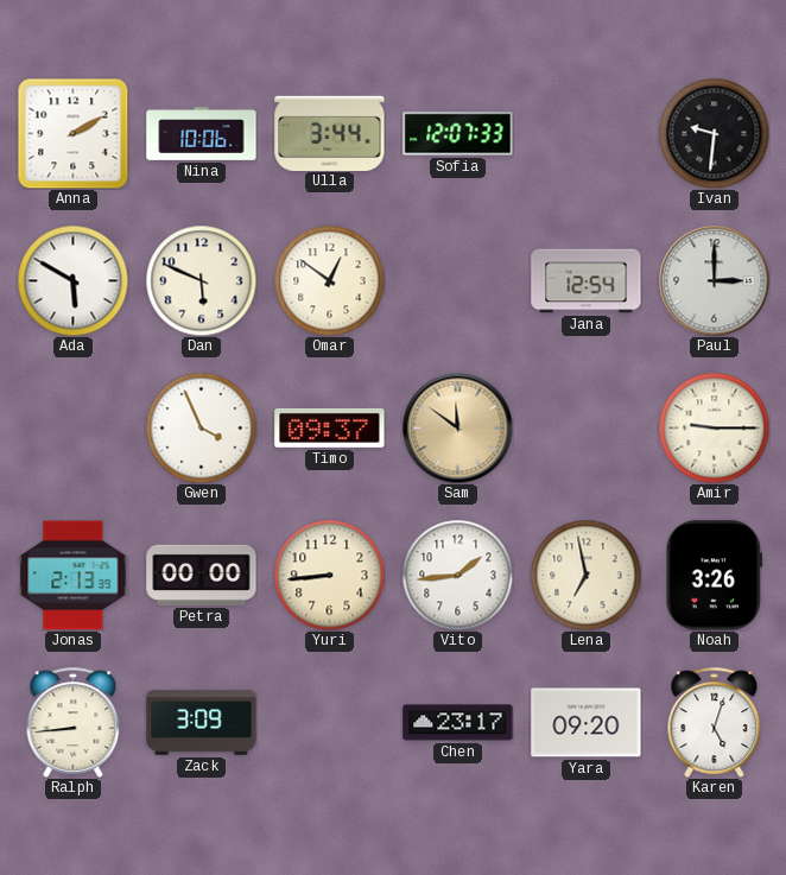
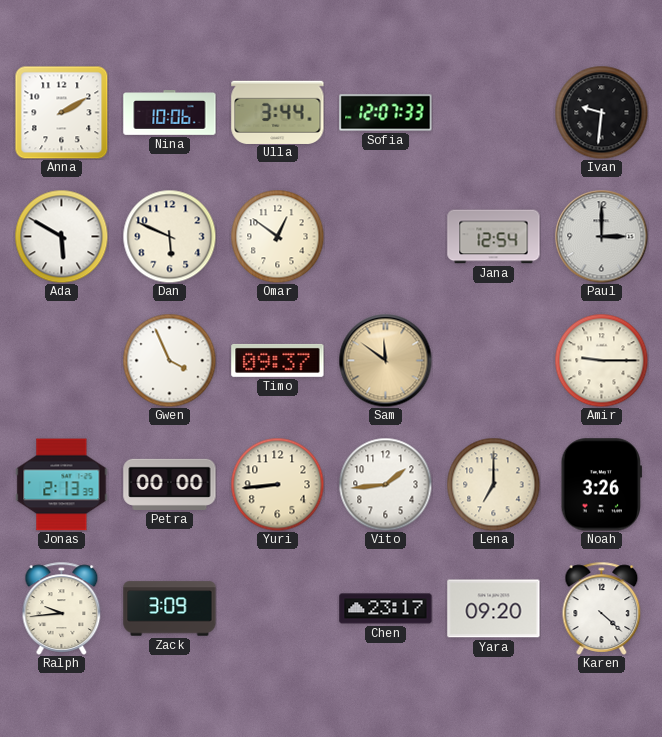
Lena: 6:58 -> 7:00
Ralph: 8:44 -> 9:44
Karen: 5:03 -> 4:22
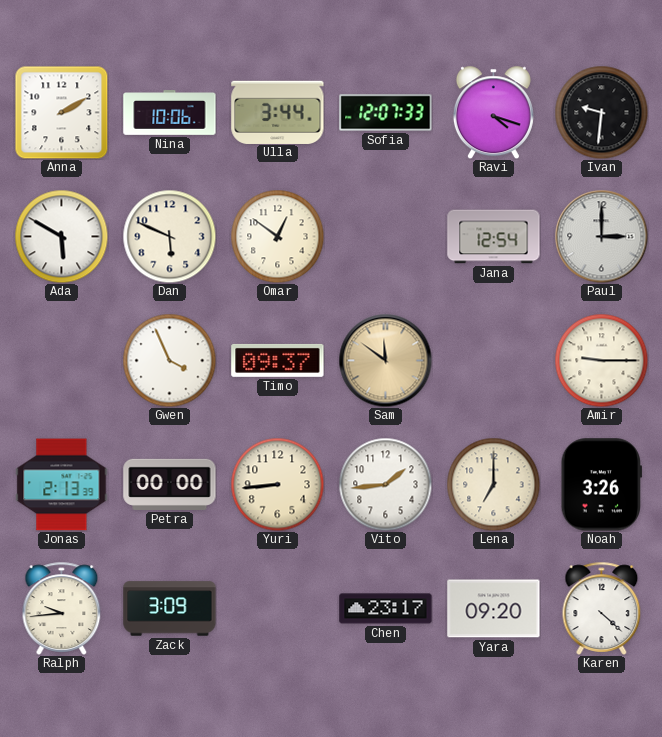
Ravi: none -> 4:18
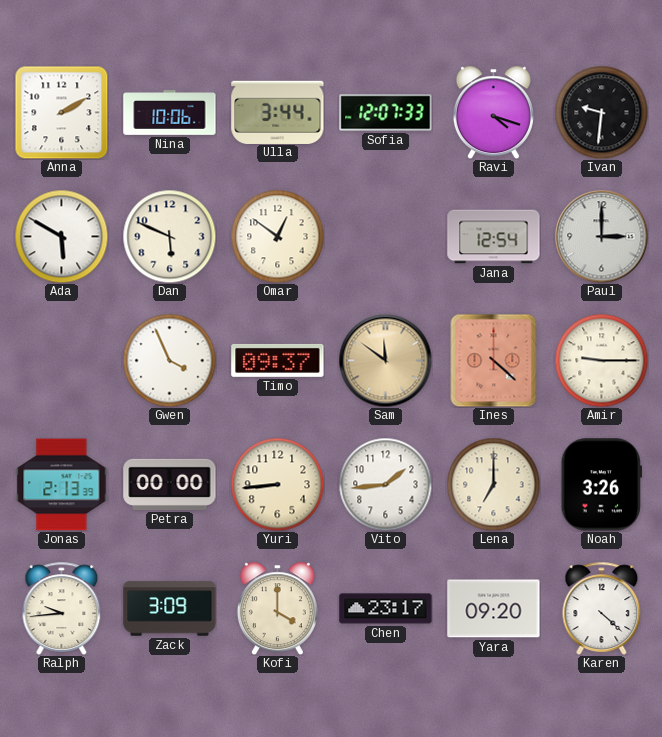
Ines: none -> 4:22
Kofi: none -> 4:00
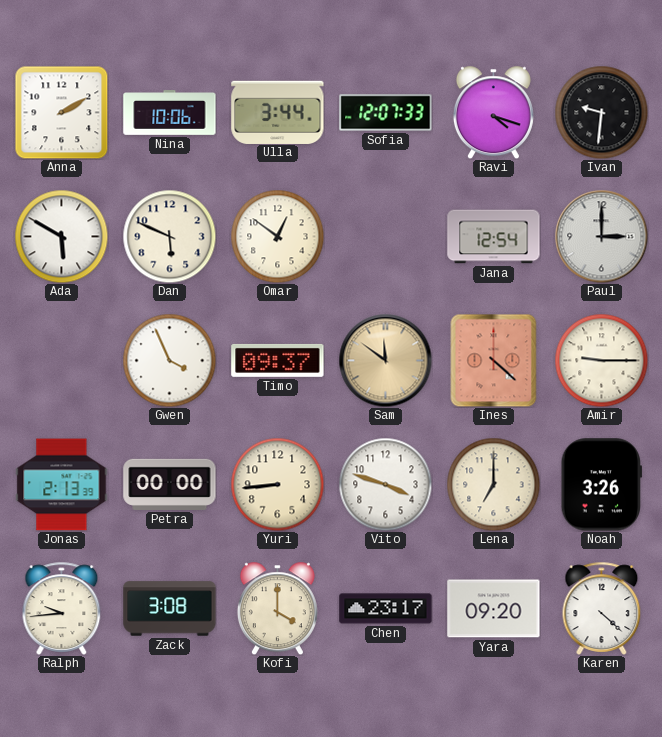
Vito: 1:44 -> 3:48
Zack: 3:09 -> 3:08
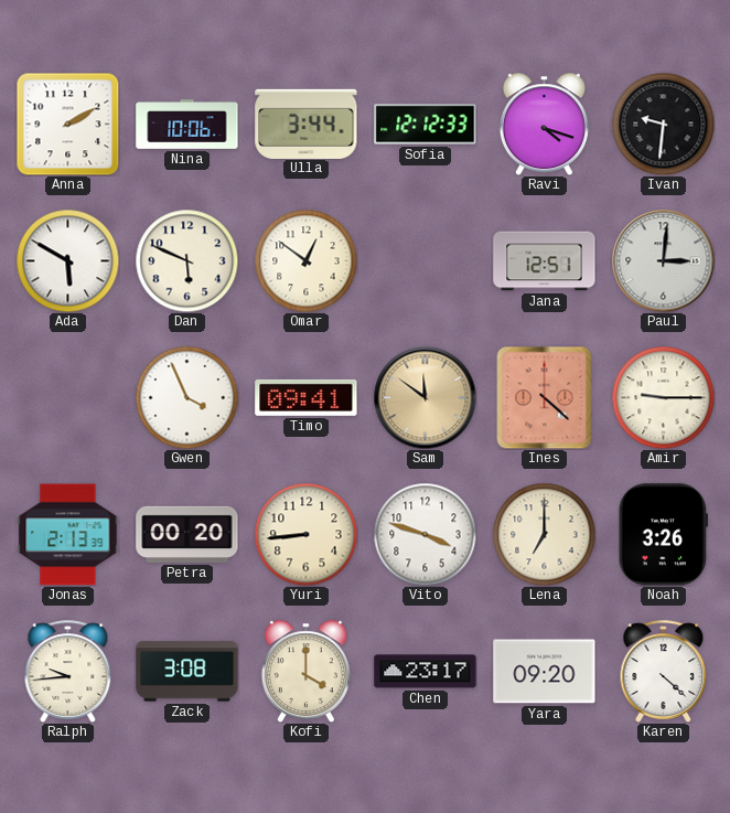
Sofia: 12:07 -> 12:12
Jana: 12:54 -> 12:51
Paul: 3:00 -> 3:01
Timo: 09:37 -> 09:41
Petra: 00:00 -> 00:20
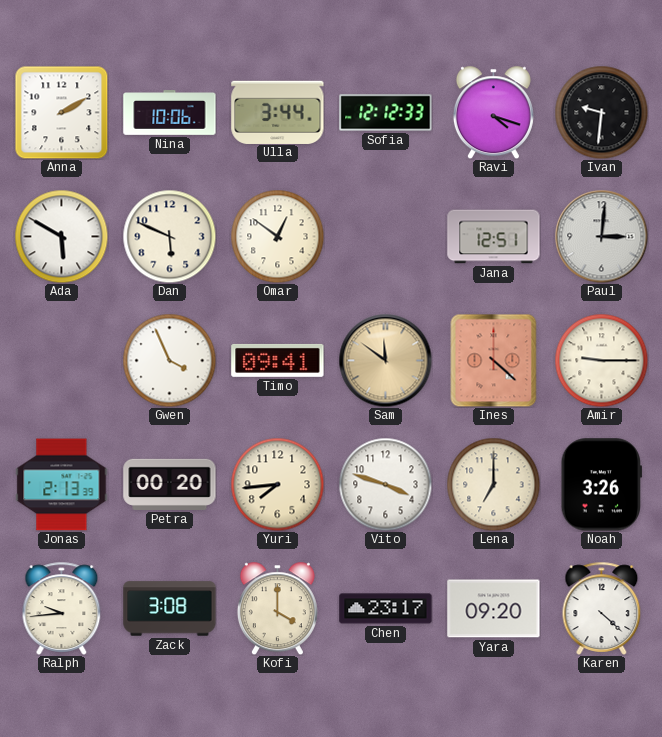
Yuri: 8:44 -> 7:44
